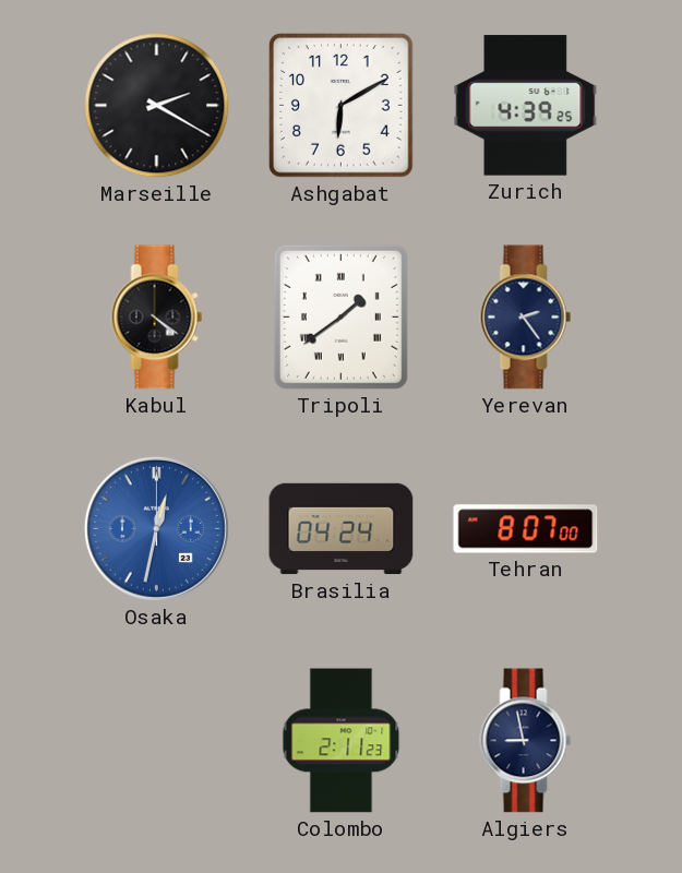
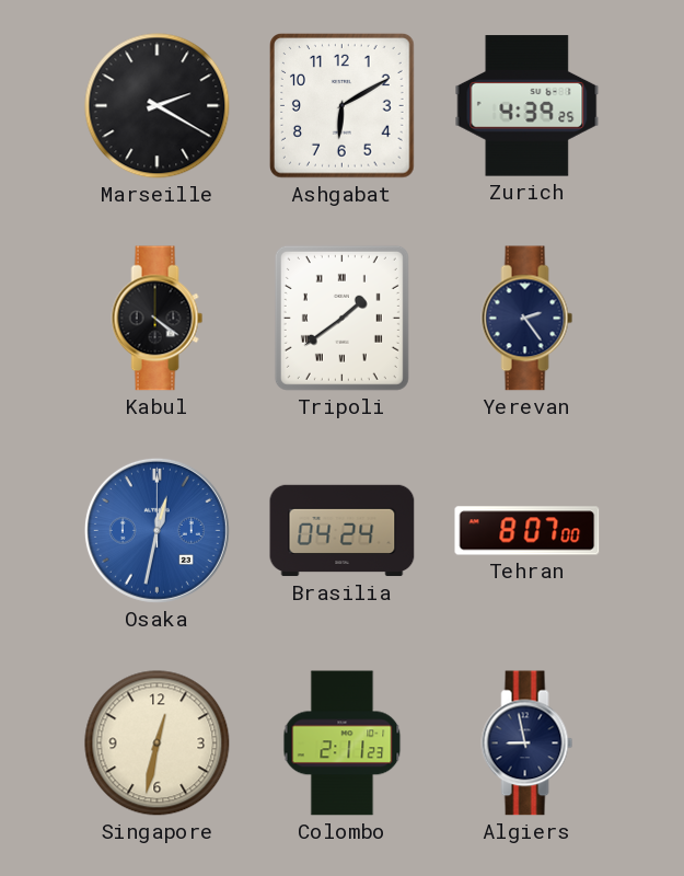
Singapore: none -> 12:32
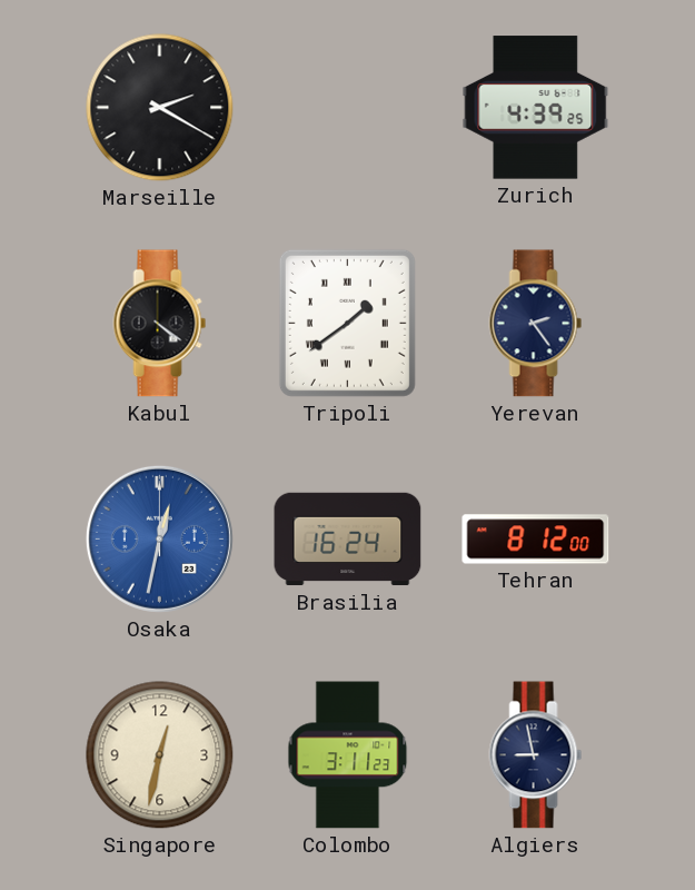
Ashgabat: 6:10 -> none
Brasilia: 04:24 -> 16:24
Tehran: 8:07 -> 8:12
Colombo: 2:11 -> 3:11
